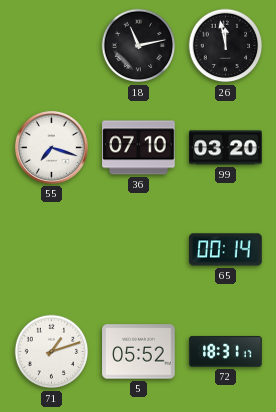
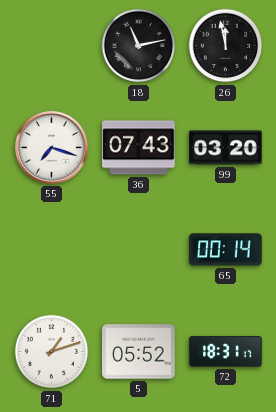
36: 07:10 -> 07:43
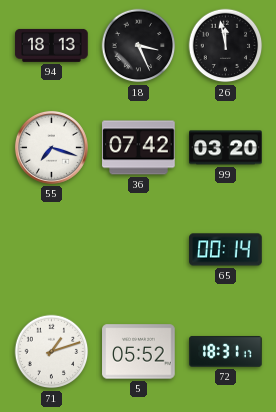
94: none -> 18:13
18: 11:13 -> 3:26
36: 07:43 -> 07:42
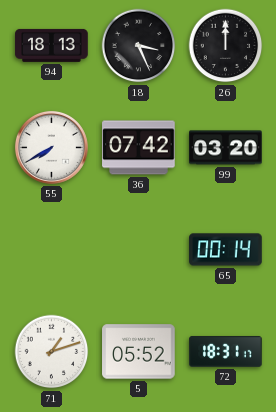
26: 11:58 -> 12:00
55: 7:18 -> 7:40
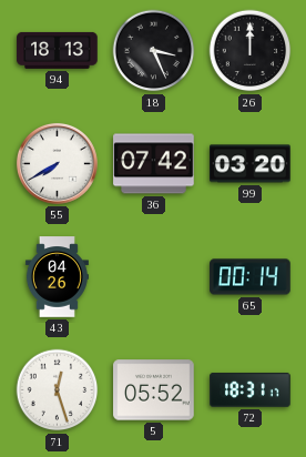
43: none -> 04:26
71: 1:12 -> 12:27
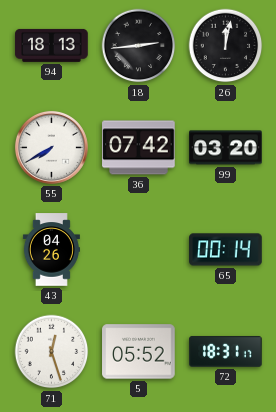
18: 3:26 -> 2:44
26: 12:00 -> 12:02
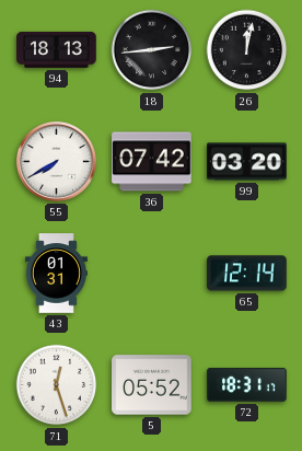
43: 04:26 -> 01:31
65: 00:14 -> 12:14
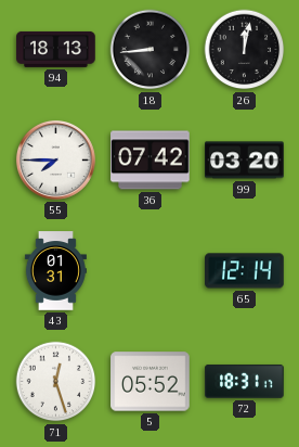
18: 2:44 -> 8:44
55: 7:40 -> 7:45
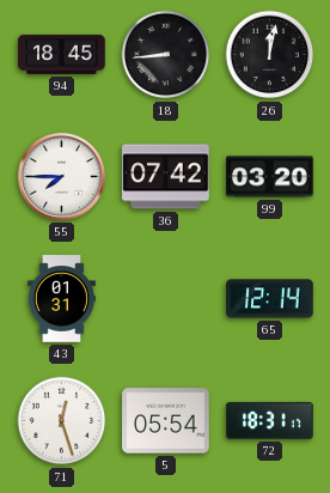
94: 18:13 -> 18:45
5: 05:52 -> 05:54
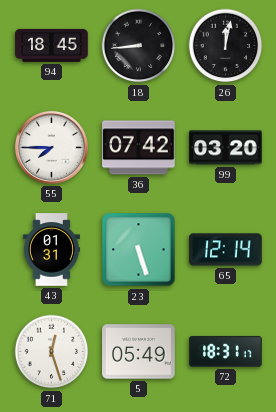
23: none -> 5:27
5: 05:54 -> 05:49
